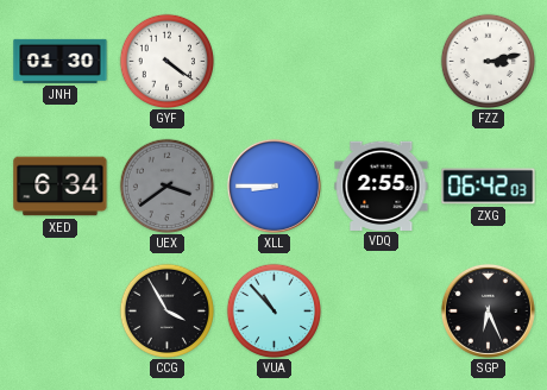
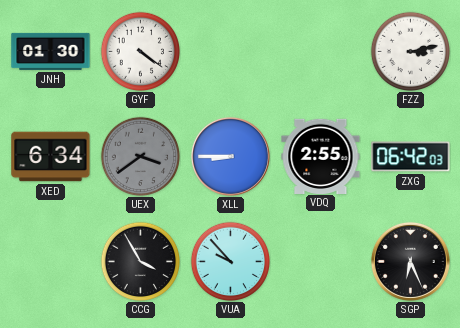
VUA: 10:53 -> 9:53
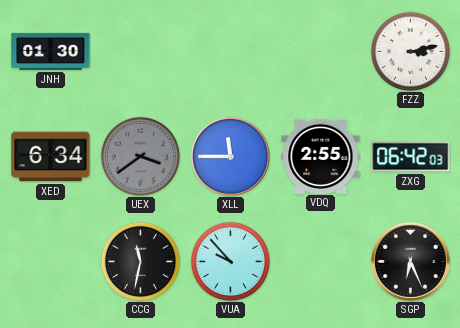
GYF: 4:21 -> none
XLL: 8:45 -> 11:45
CCG: 3:55 -> 11:32
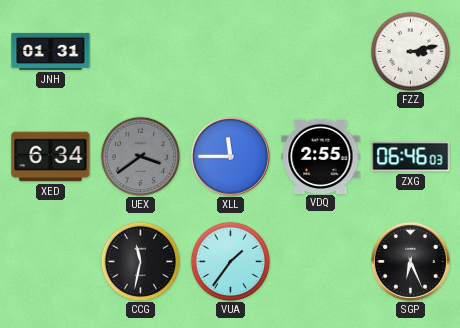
JNH: 01:30 -> 01:31
ZXG: 06:42 -> 06:46
VUA: 9:53 -> 1:36
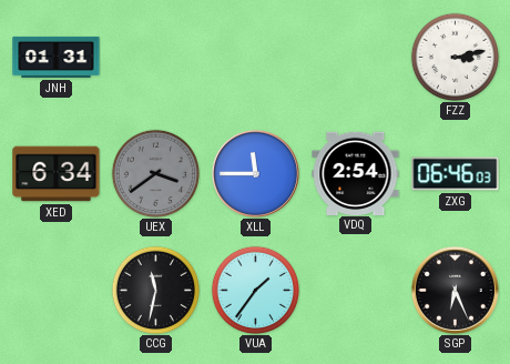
VDQ: 2:55 -> 2:54
